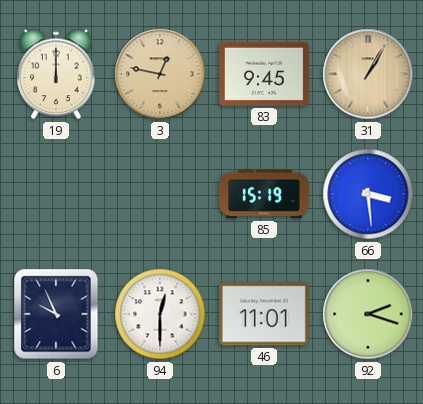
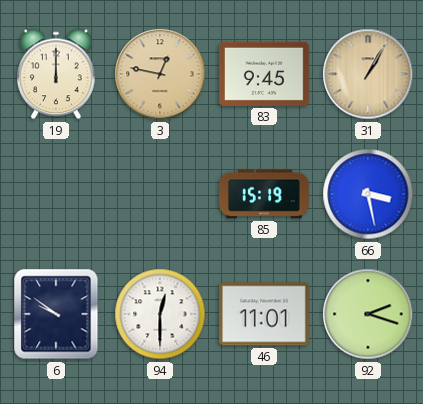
66: 3:29 -> 3:28
6: 9:56 -> 9:51
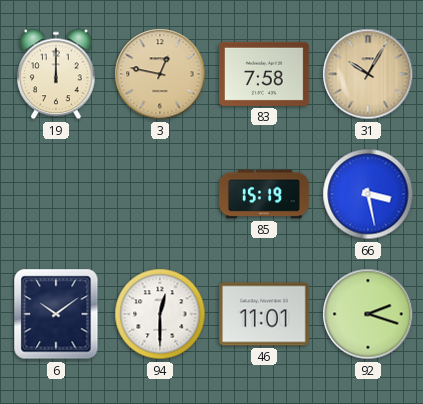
83: 9:45 -> 7:58
31: 1:05 -> 10:05
6: 9:51 -> 10:09
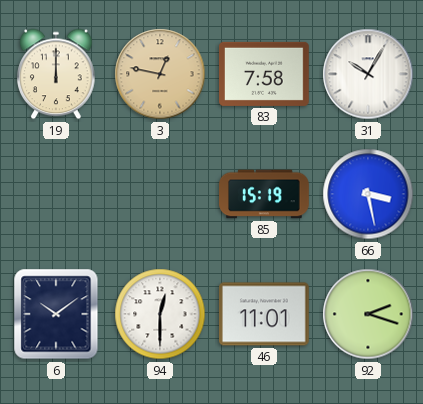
31 dial: champagne -> white
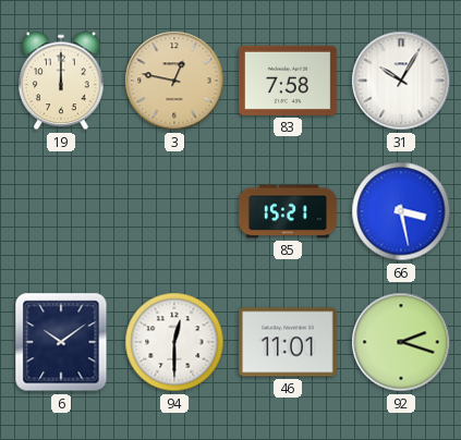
85: 15:19 -> 15:21
